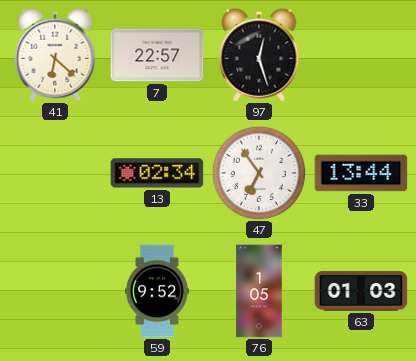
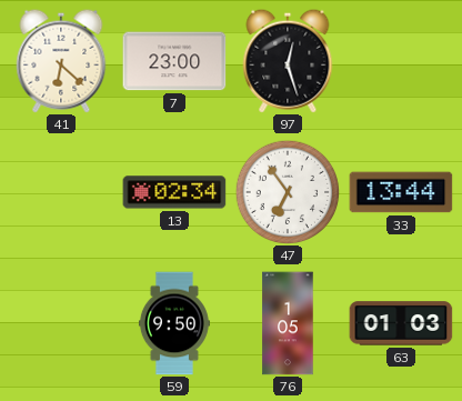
7: 22:57 -> 23:00
59: 9:52 -> 9:50
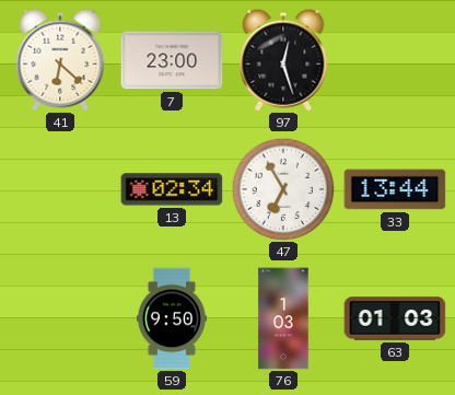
47: 6:54 -> 6:55
76: 1:05 -> 1:03
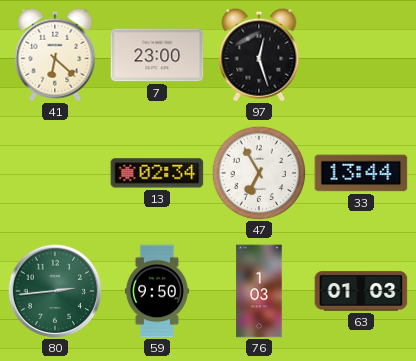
80: none -> 2:44
